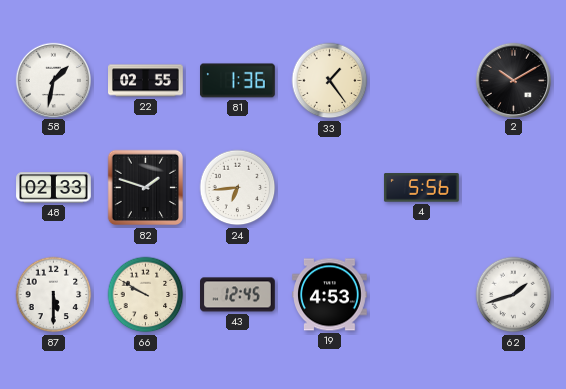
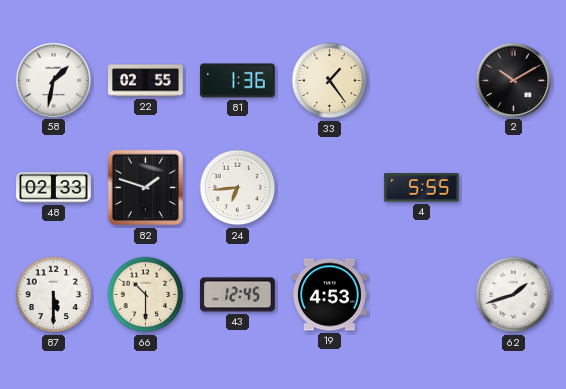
4: 5:56 -> 5:55
66: 9:50 -> 10:30
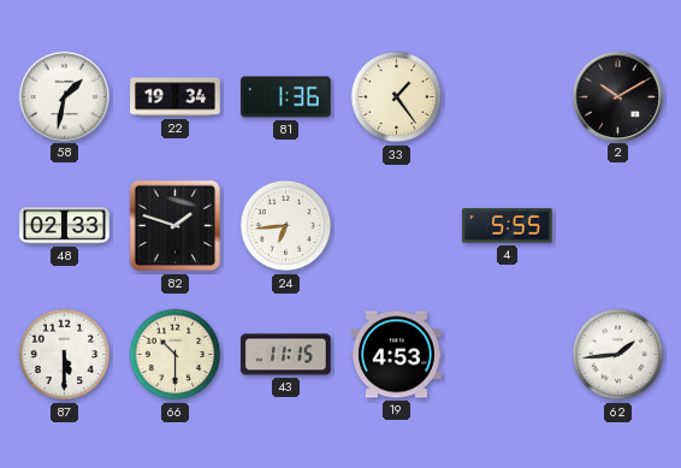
22: 02:55 -> 19:34
43: 12:45 -> 11:15
62: 1:42 -> 1:44
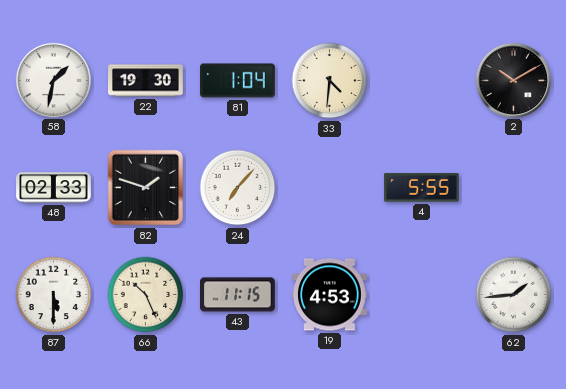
22: 19:34 -> 19:30
81: 1:36 -> 1:04
33: 1:24 -> 4:31
24: 6:44 -> 7:07
66: 10:30 -> 10:26
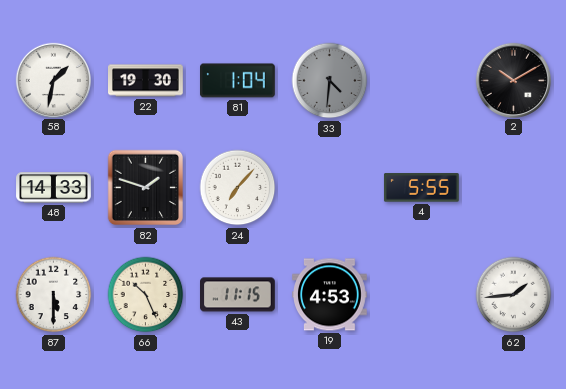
33 dial: cream -> grey
48: 02:33 -> 14:33
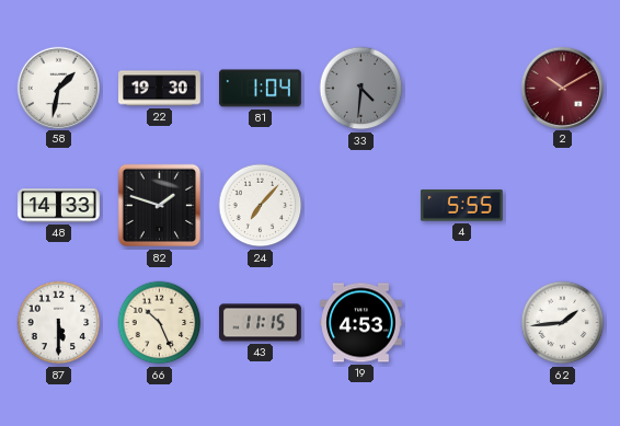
2 dial: black -> burgundy
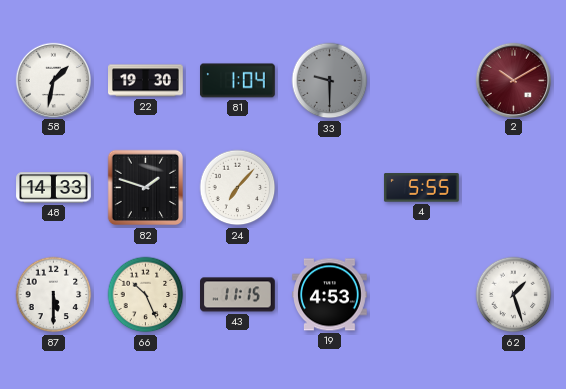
33: 4:31 -> 9:30
62: 1:44 -> 1:27
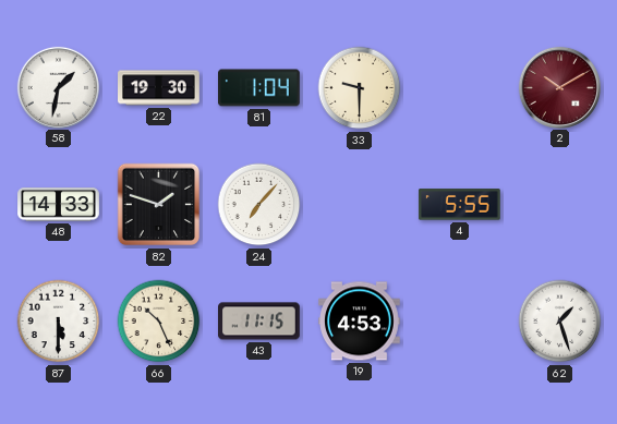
33 dial: grey -> cream
